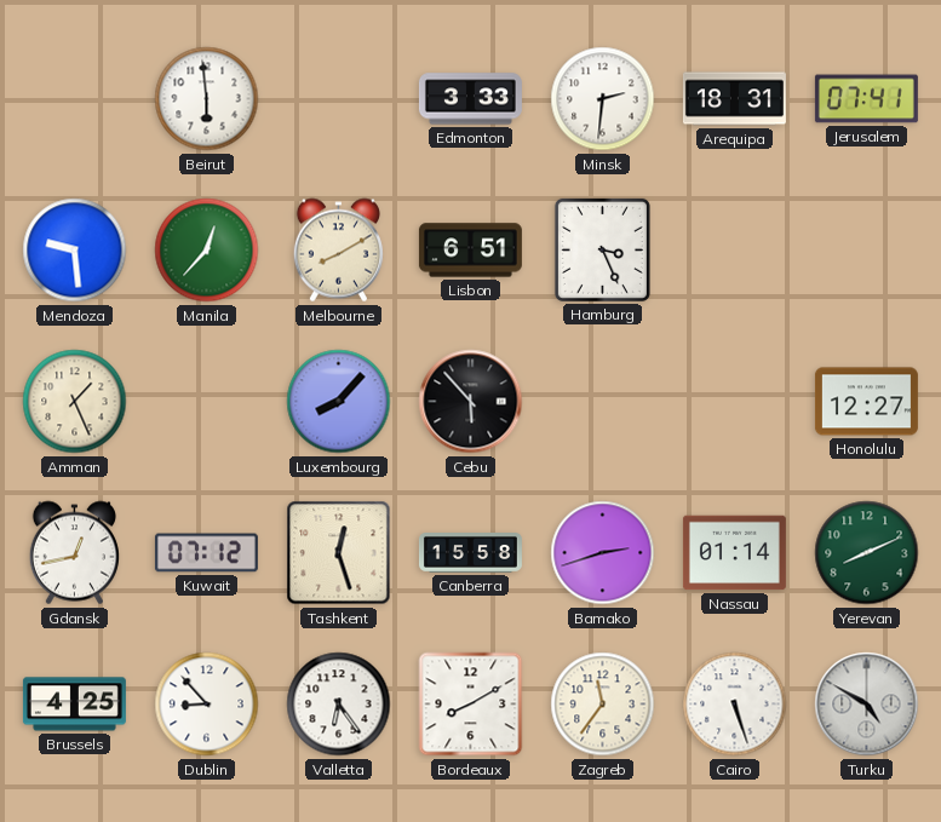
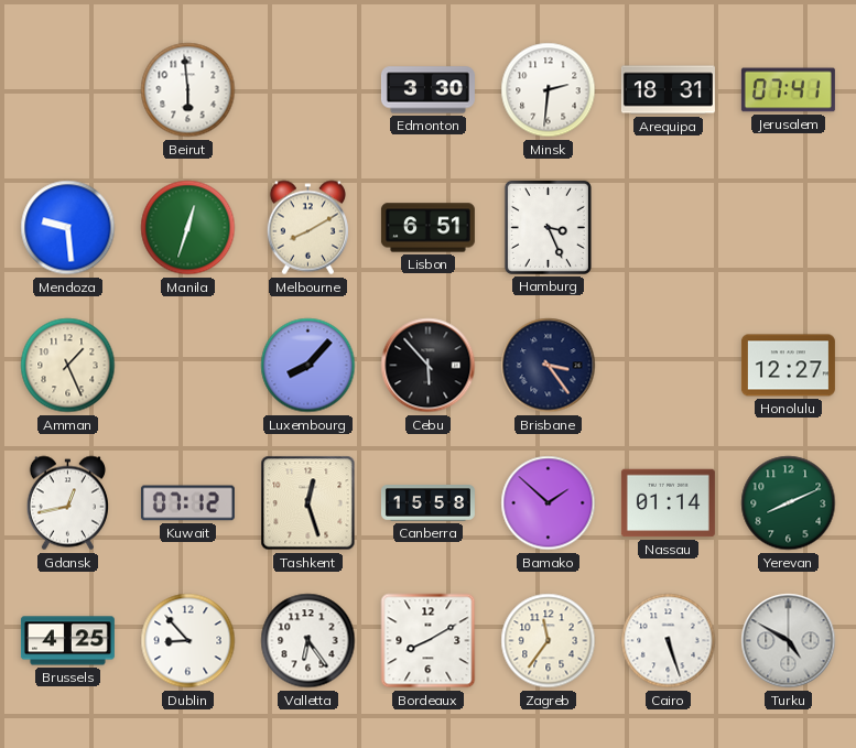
Edmonton: 3:33 -> 3:30
Manila: 12:37 -> 12:33
Brisbane: none -> 3:24
Bamako: 2:42 -> 1:52
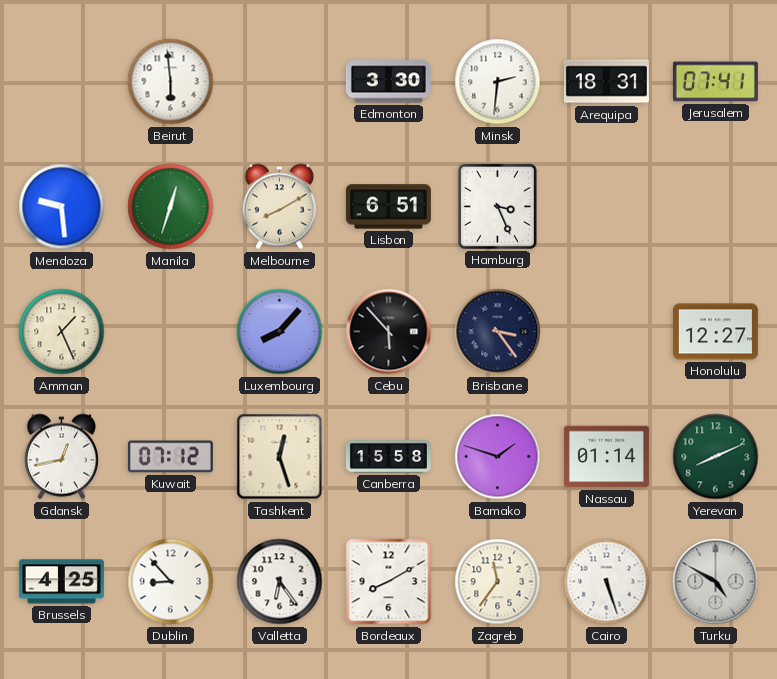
Bamako: 1:52 -> 1:48
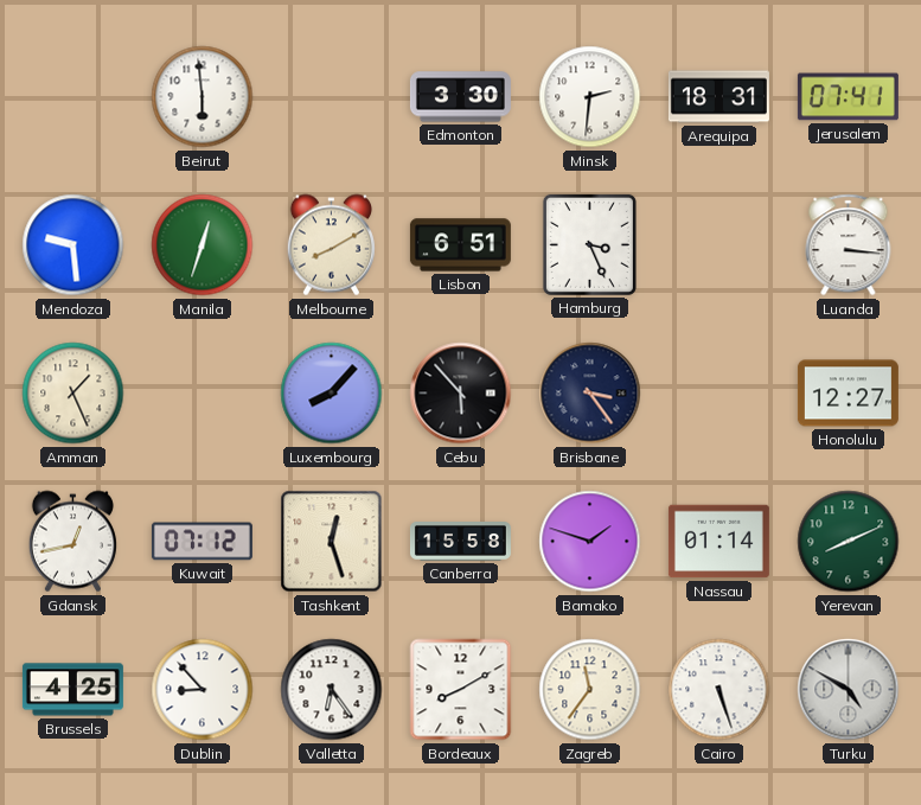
Luanda: none -> 3:16
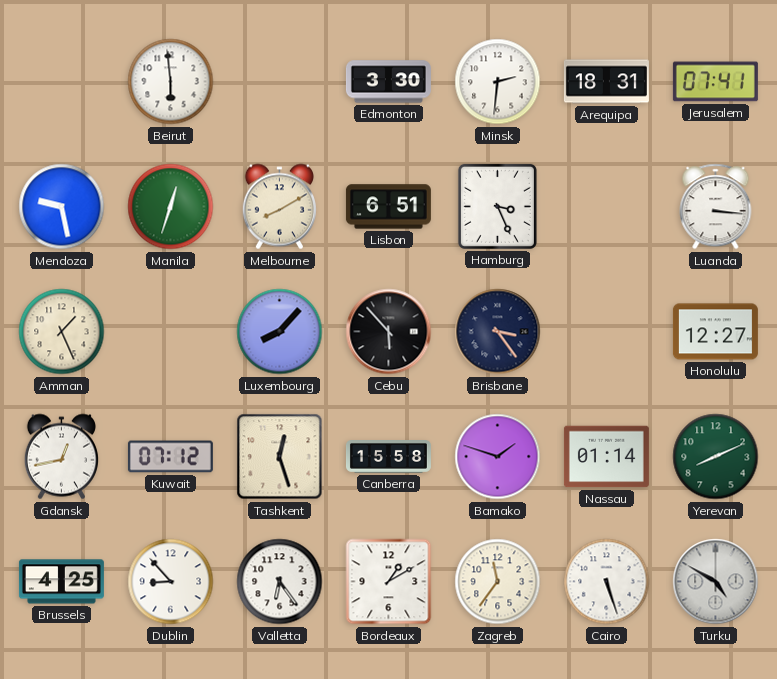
Mendoza: 9:29 -> 9:28
Bordeaux: 8:10 -> 1:10
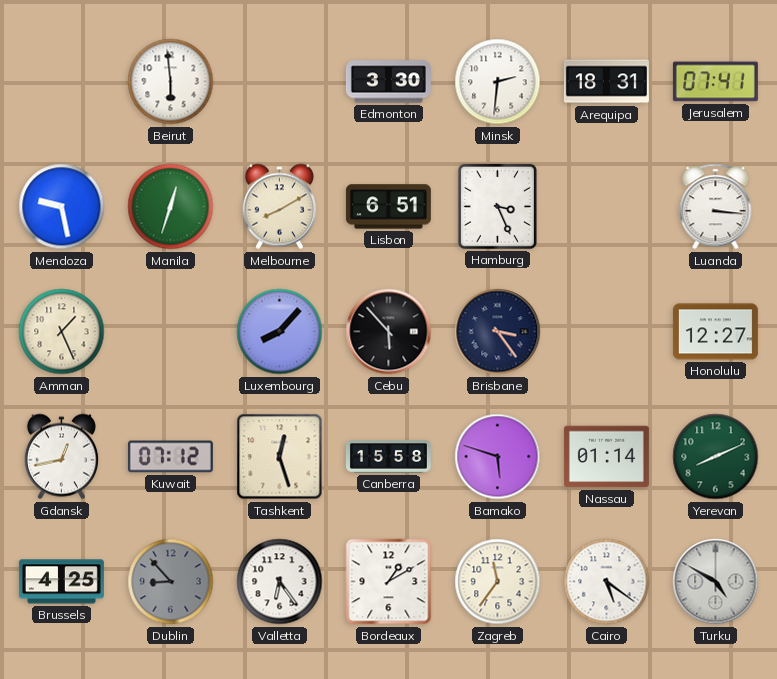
Bamako: 1:48 -> 5:48
Dublin dial: white -> grey
Cairo: 5:27 -> 5:21
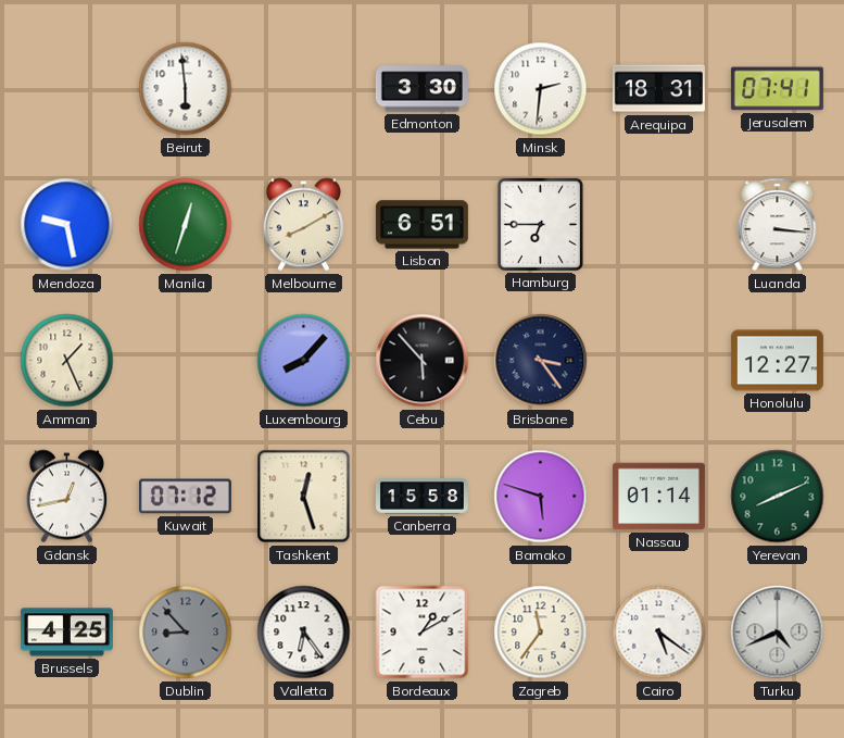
Hamburg: 3:26 -> 6:45
Turku: 4:50 -> 4:41
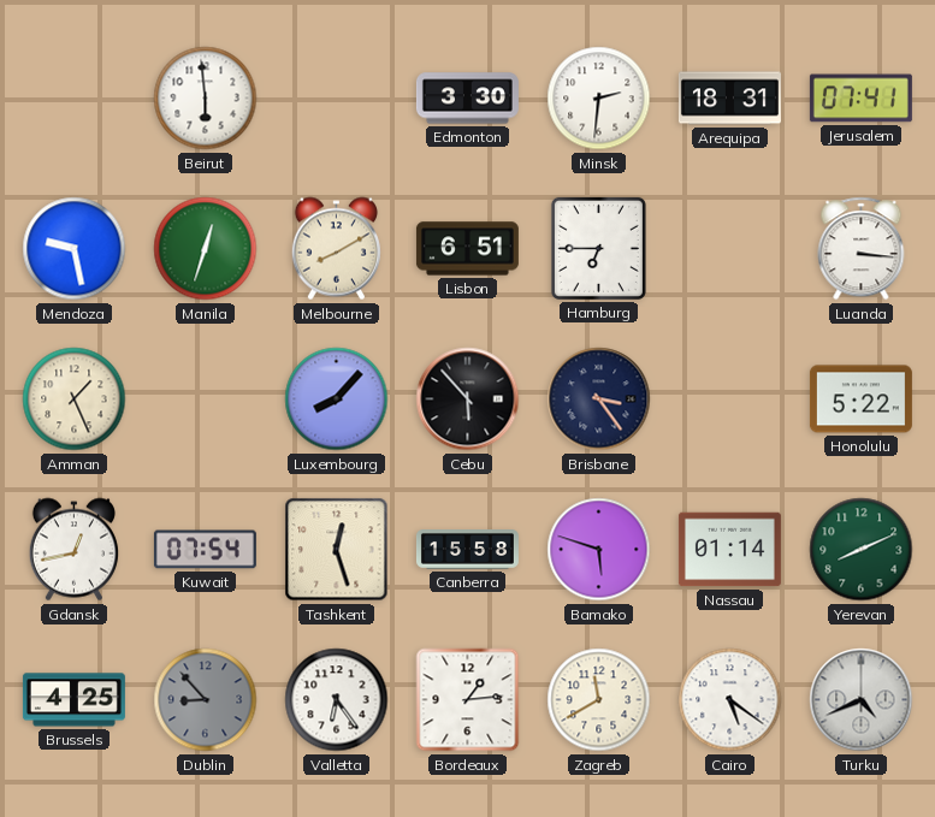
Honolulu: 12:27 -> 5:22
Kuwait: 07:12 -> 07:54
Bordeaux: 1:10 -> 1:14
Zagreb: 11:36 -> 11:40
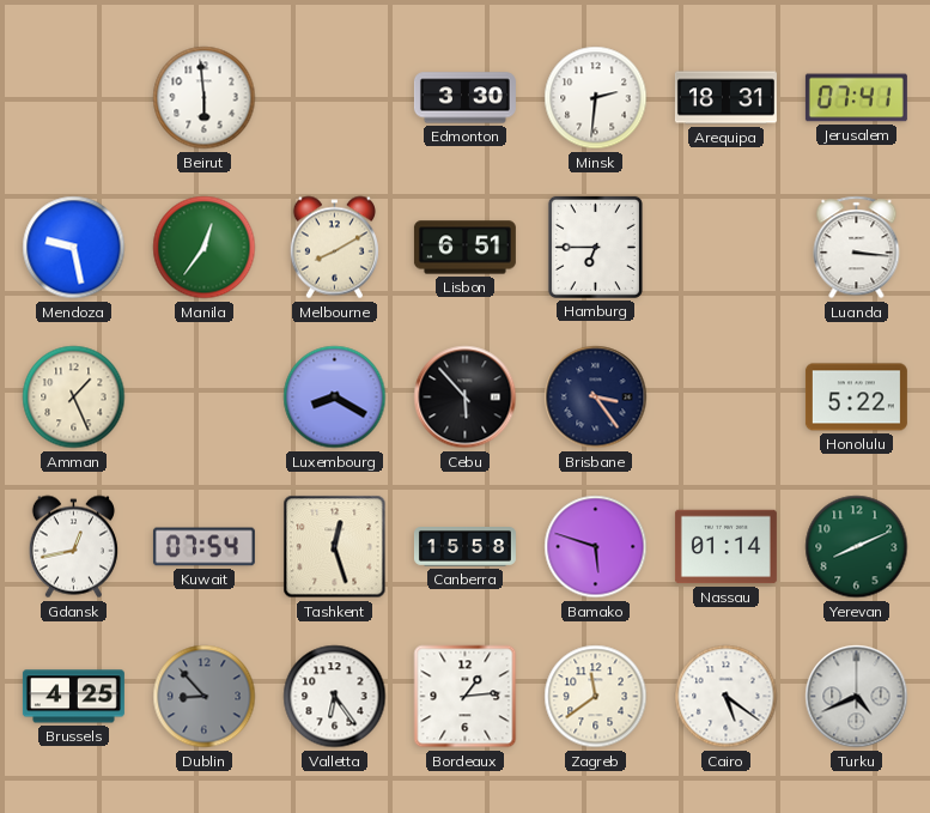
Manila: 12:33 -> 12:36
Luxembourg: 8:07 -> 8:20
Zagreb: 11:40 -> 11:39
